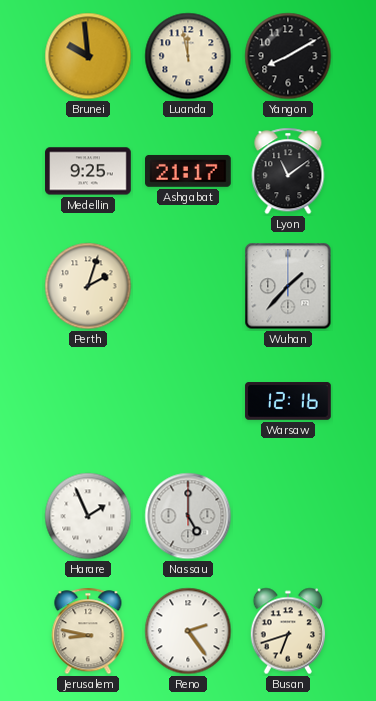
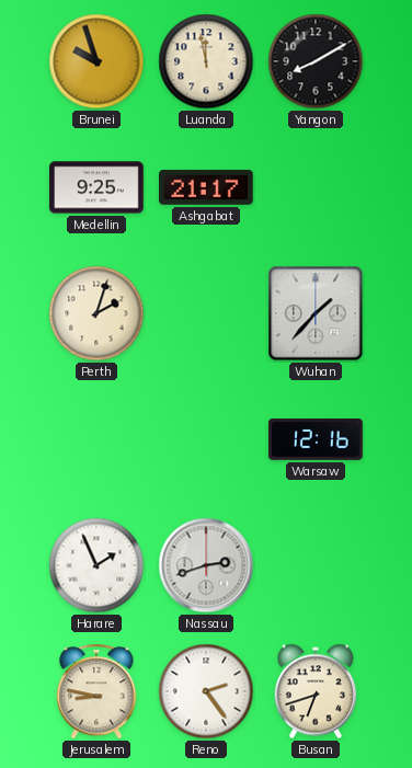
Brunei: 9:59 -> 9:57
Lyon: 11:09 -> none
Nassau: 5:00 -> 2:42
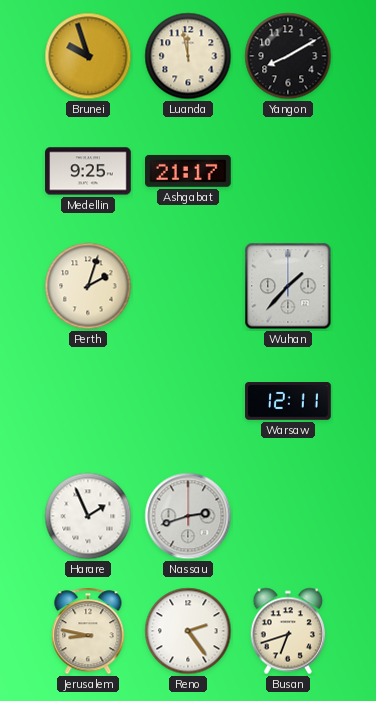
Warsaw: 12:16 -> 12:11
